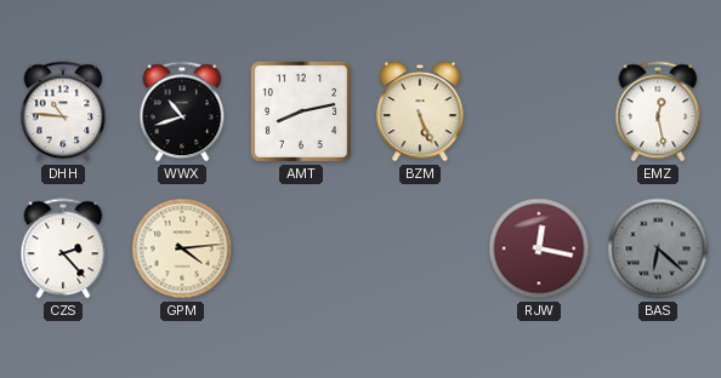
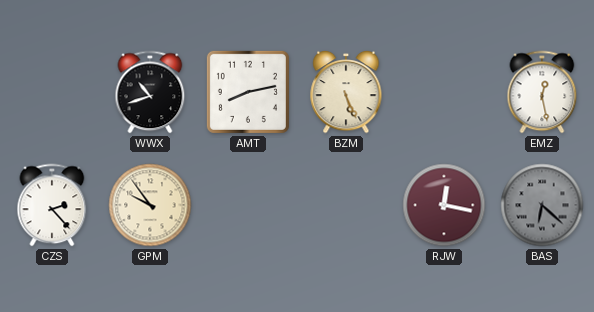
DHH: 10:46 -> none
GPM: 4:14 -> 9:54
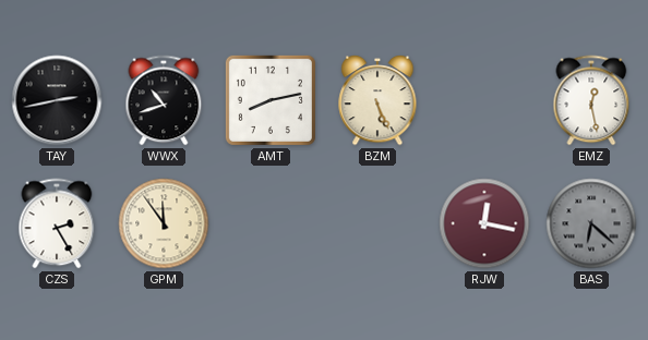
TAY: none -> 2:43
CZS: 2:23 -> 2:25
GPM: 9:54 -> 11:54
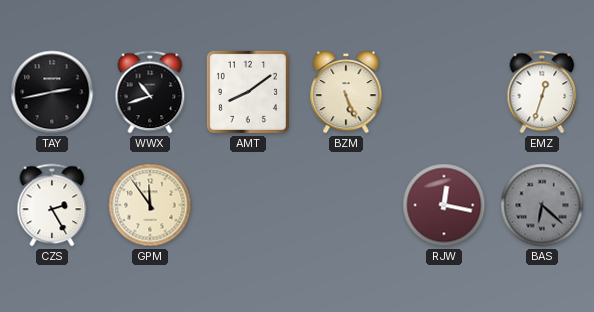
AMT: 8:13 -> 8:09
EMZ: 12:28 -> 12:33
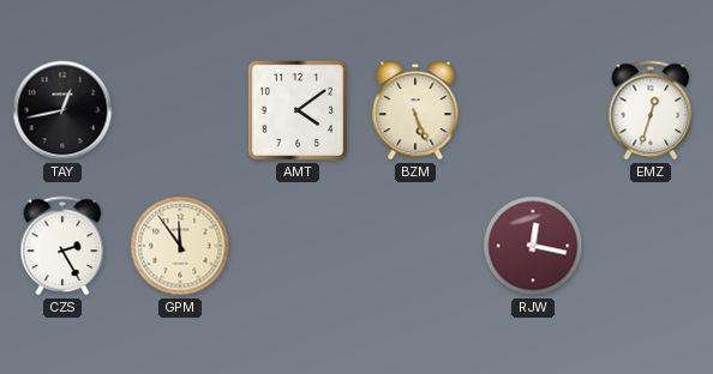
TAY: 2:43 -> 12:43
WWX: 10:42 -> none
AMT: 8:09 -> 4:09
BAS: 6:22 -> none
